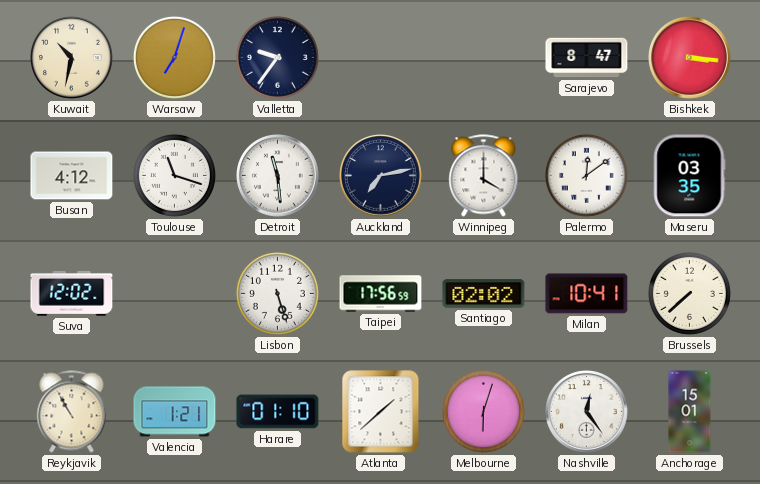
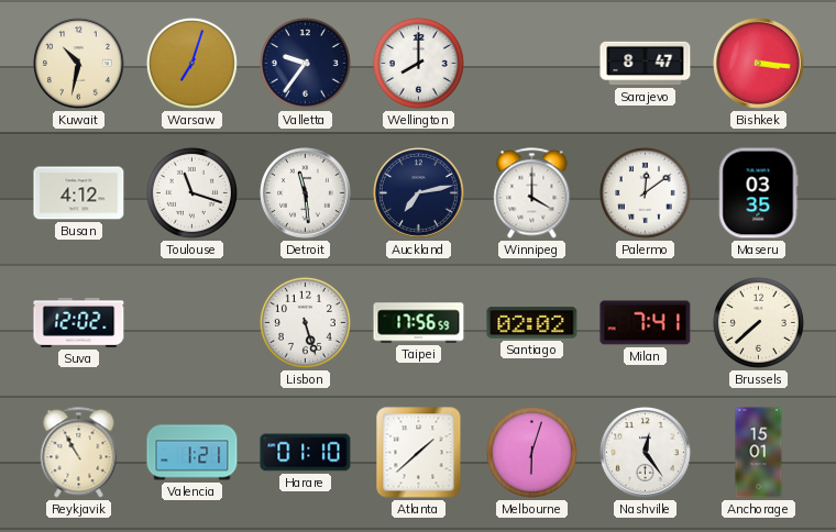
Wellington: none -> 8:00
Milan: 10:41 -> 7:41
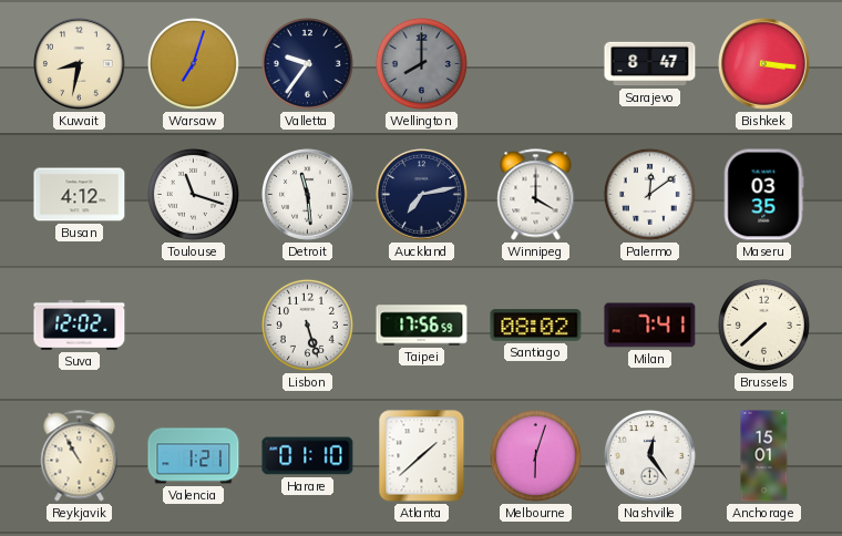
Kuwait: 10:32 -> 8:32
Wellington dial: white -> grey
Santiago: 02:02 -> 08:02
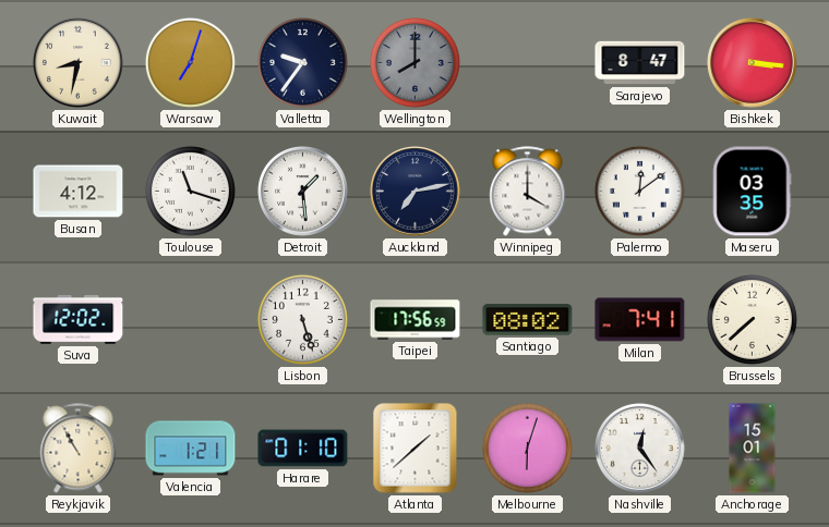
Detroit: 11:29 -> 1:29
